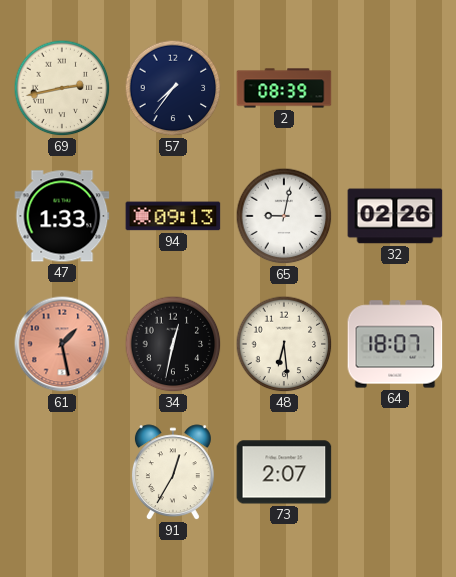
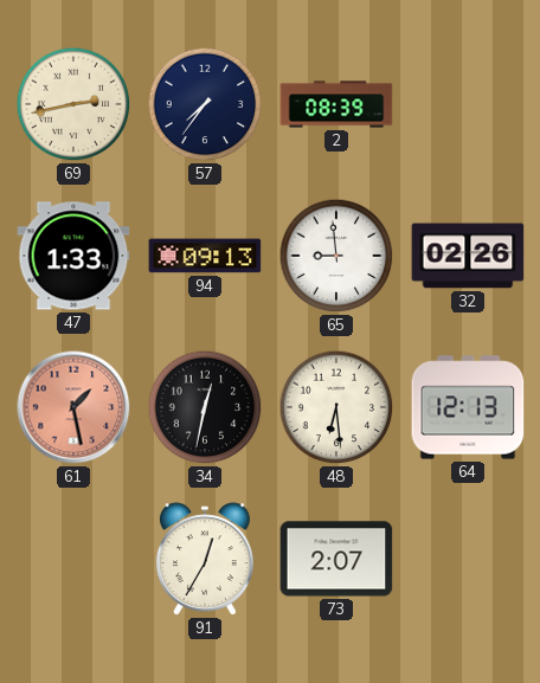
65: 9:02 -> 8:59
64: 18:07 -> 12:13
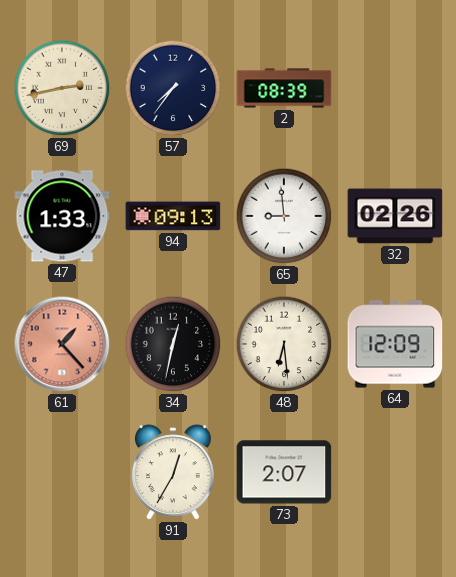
61: 1:28 -> 1:23
64: 12:13 -> 12:09
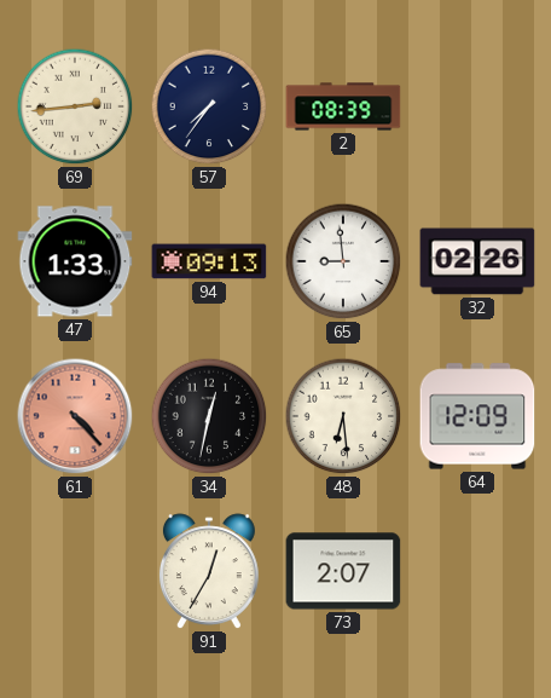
69: 2:43 -> 2:44
61: 1:23 -> 4:23
